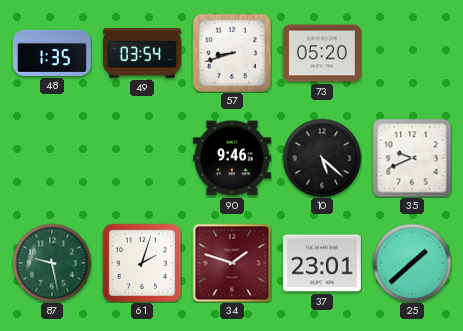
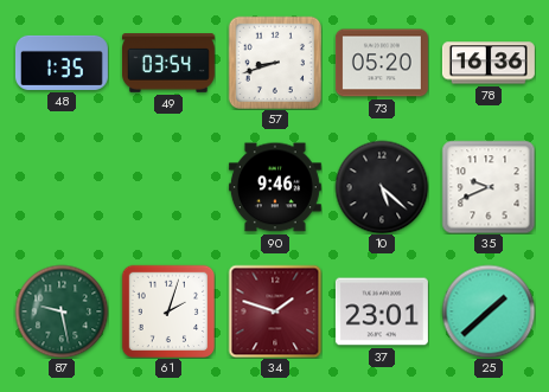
78: none -> 16:36
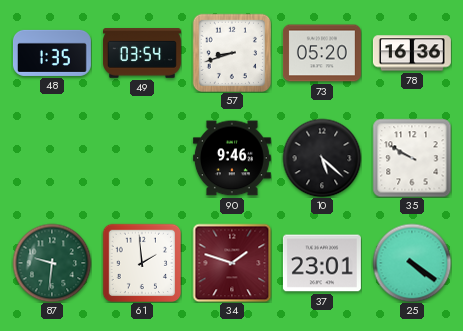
35: 9:41 -> 9:50
87: 9:28 -> 9:31
61: 2:03 -> 1:59
25: 1:38 -> 4:21
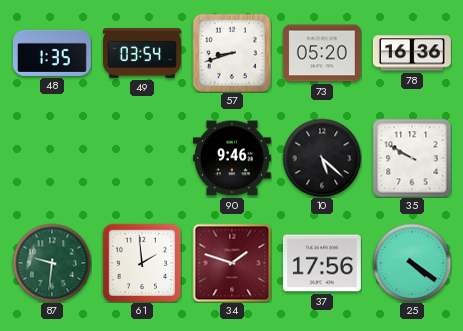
37: 23:01 -> 17:56
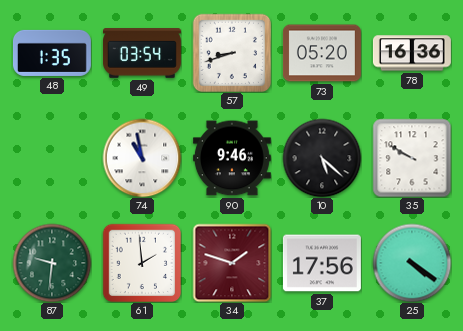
74: none -> 10:58
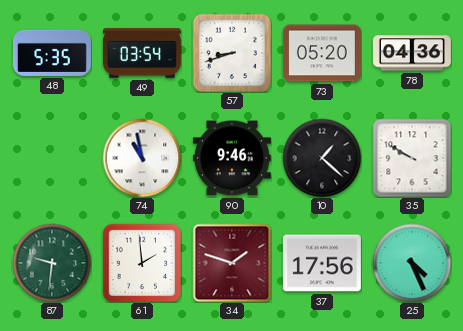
48: 1:35 -> 5:35
78: 16:36 -> 04:36
10: 5:22 -> 1:22
25: 4:21 -> 4:26
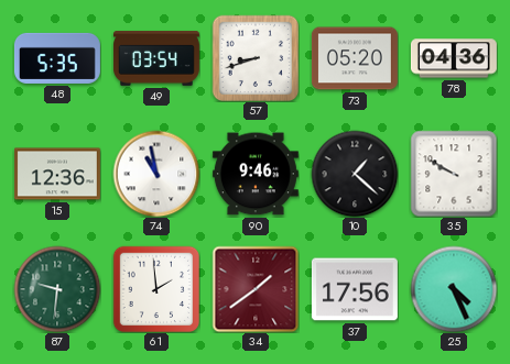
15: none -> 12:36
34: 1:48 -> 1:39
